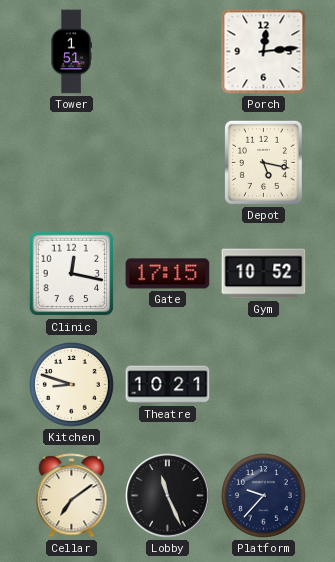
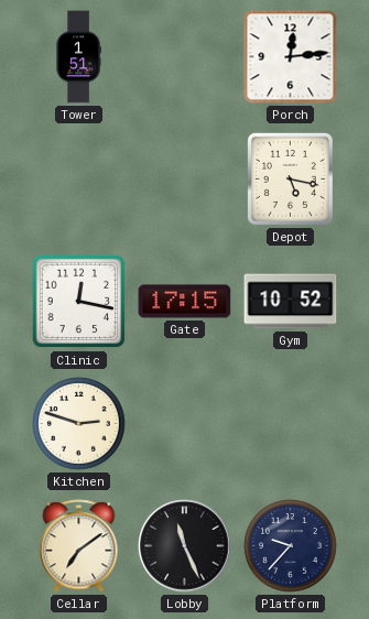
Kitchen: 8:48 -> 2:48
Theatre: 10:21 -> none
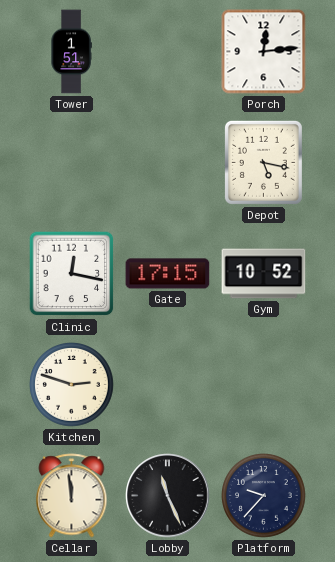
Cellar: 7:09 -> 11:59
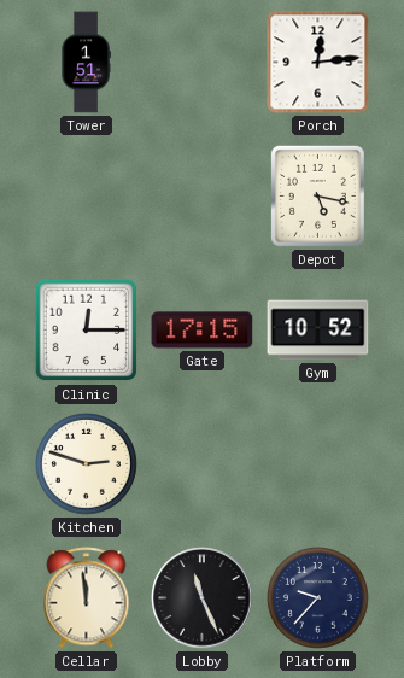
Clinic: 12:17 -> 12:15
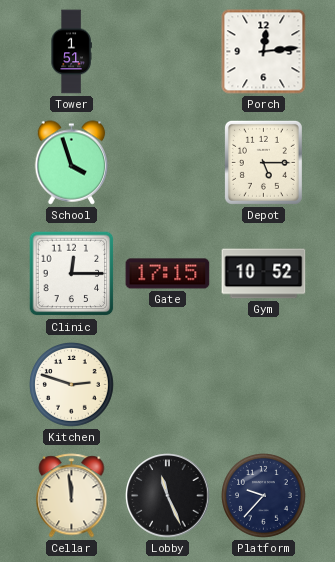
School: none -> 3:57
Depot: 5:17 -> 5:15
